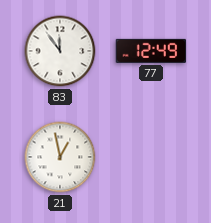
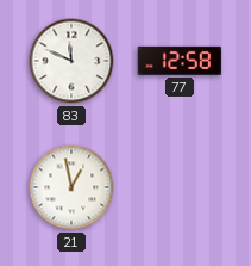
83: 11:54 -> 11:49
77: 12:49 -> 12:58
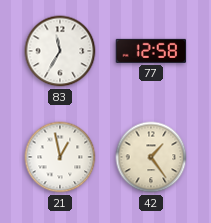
83: 11:49 -> 11:35
42: none -> 1:24
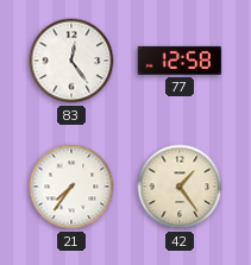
83: 11:35 -> 12:24
21: 12:58 -> 7:36
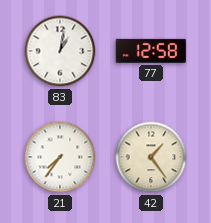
83: 12:24 -> 1:02
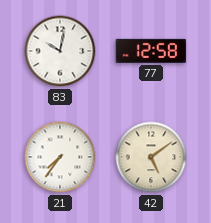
83: 1:02 -> 10:02
42: 1:24 -> 5:09
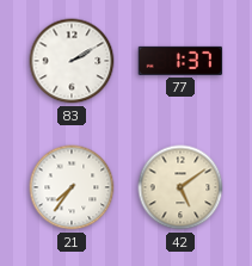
83: 10:02 -> 2:10
77: 12:58 -> 1:37
